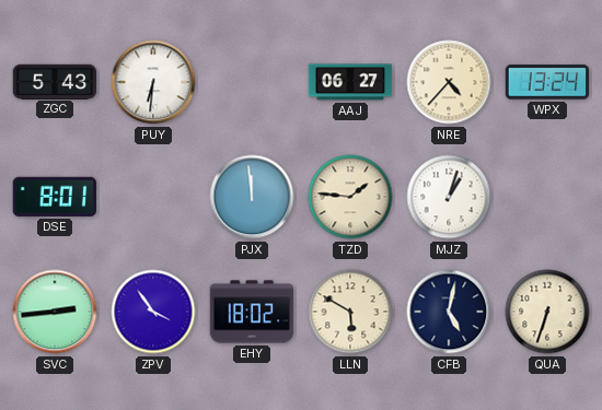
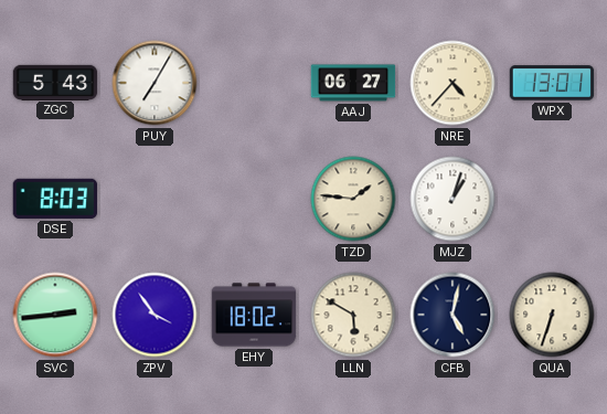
PUY: 6:31 -> 7:05
WPX: 13:24 -> 13:01
DSE: 8:01 -> 8:03
PJX: 11:59 -> none
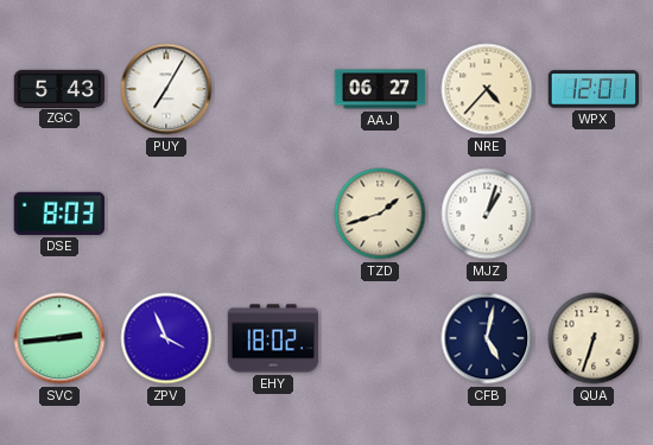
WPX: 13:01 -> 12:01
TZD: 1:46 -> 1:42
ZPV: 3:54 -> 3:56
LLN: 5:50 -> none
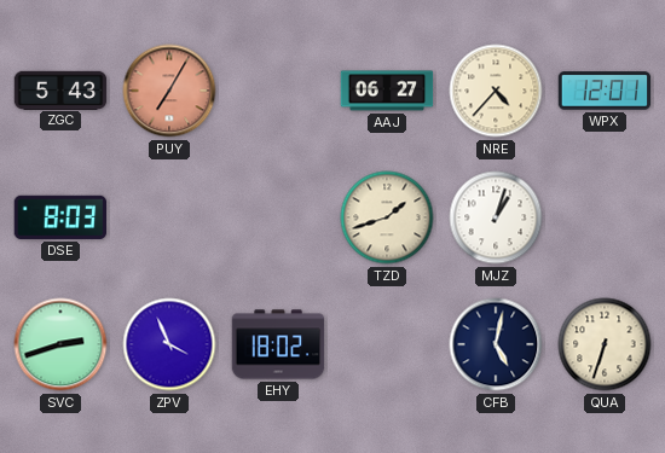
PUY dial: white -> salmon
SVC: 2:44 -> 2:42
